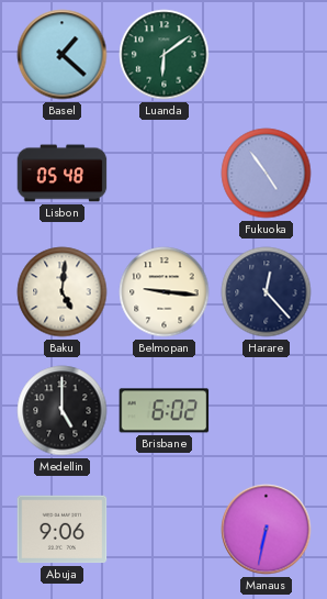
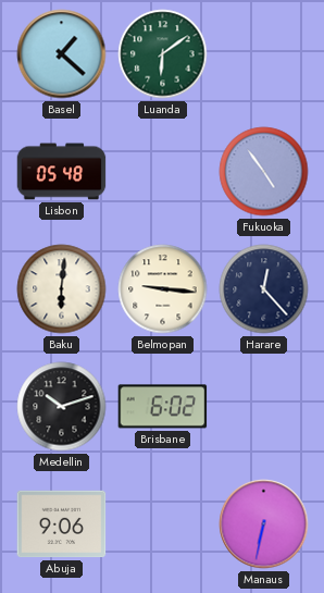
Baku: 5:01 -> 6:01
Medellin: 5:00 -> 10:12
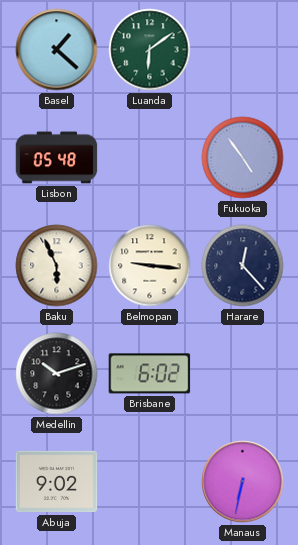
Baku: 6:01 -> 5:56
Abuja: 9:06 -> 9:02
